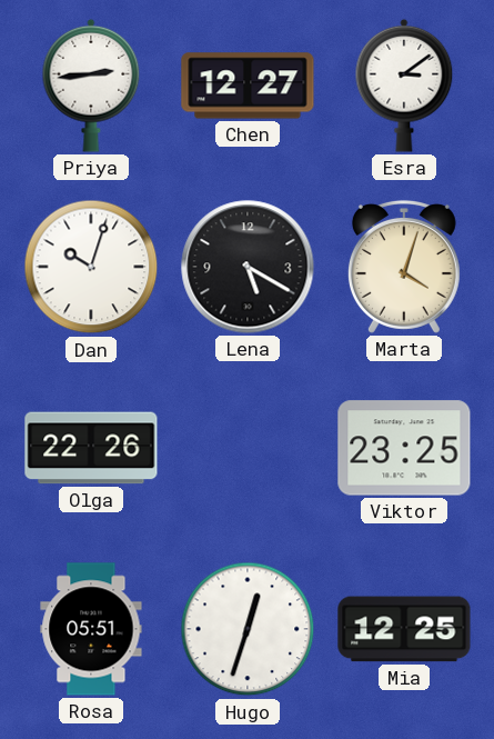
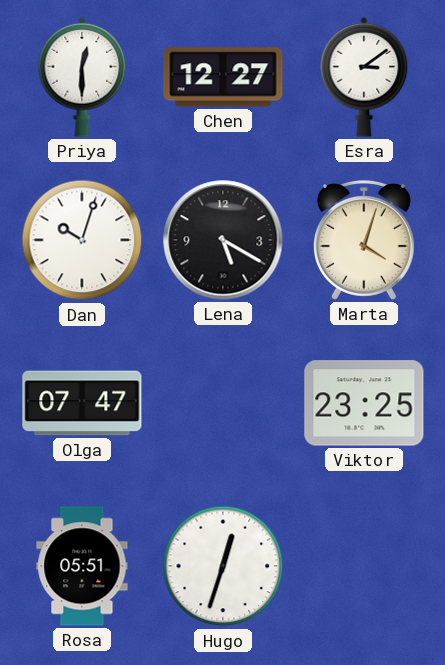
Priya: 2:44 -> 12:30
Olga: 22:26 -> 07:47
Mia: 12:25 -> none
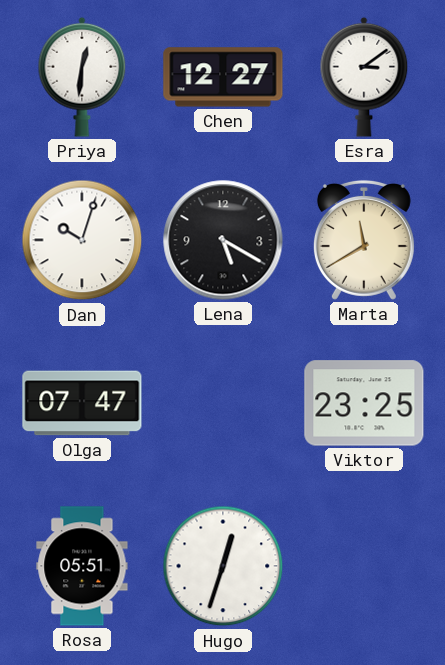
Priya: 12:30 -> 12:31
Marta: 4:03 -> 11:40
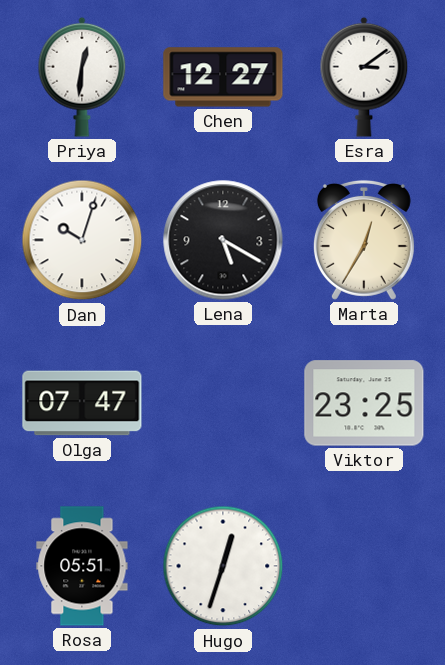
Marta: 11:40 -> 12:35
